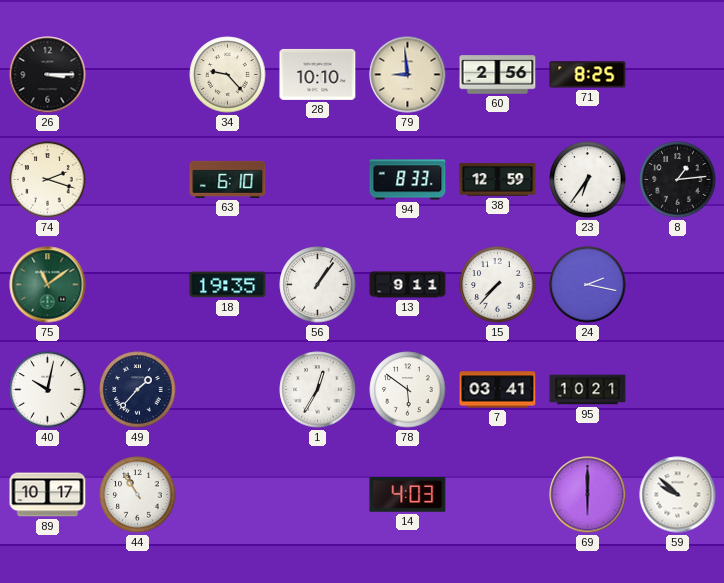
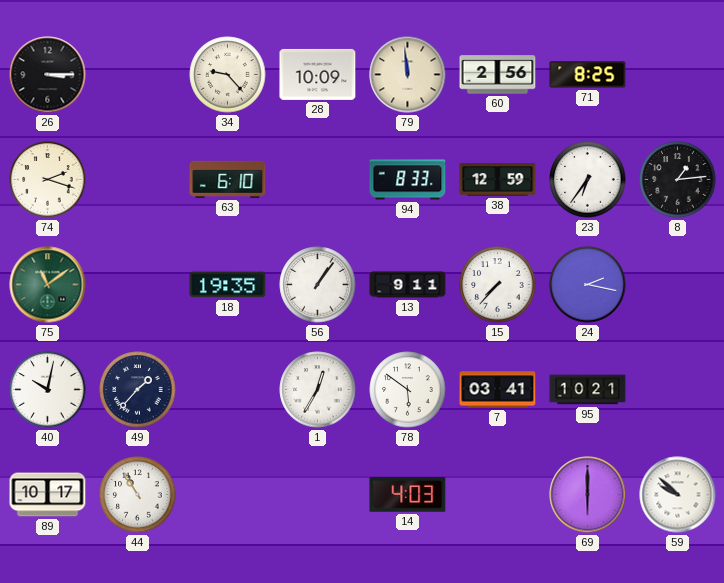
28: 10:10 -> 10:09
79: 8:59 -> 11:59
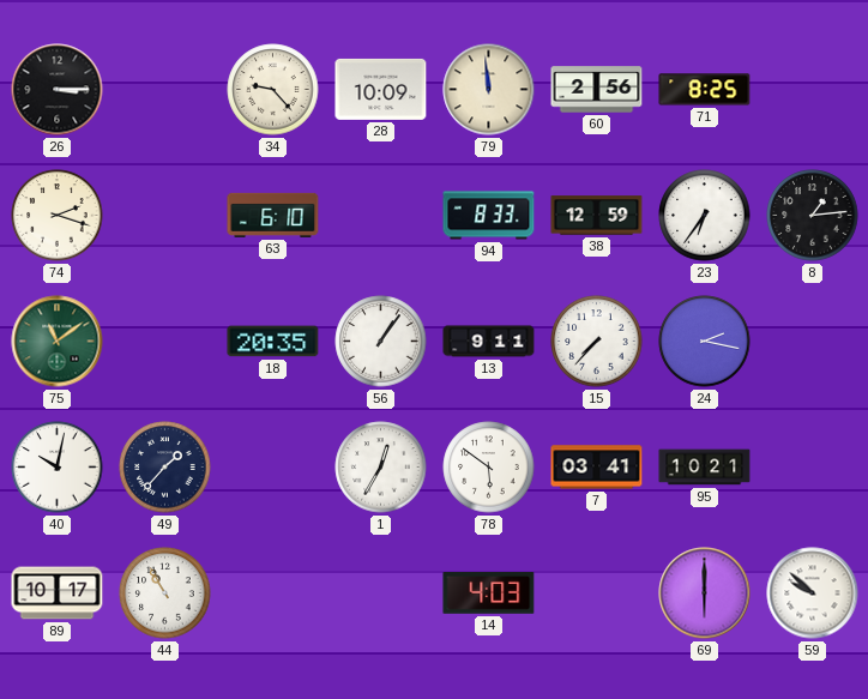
18: 19:35 -> 20:35
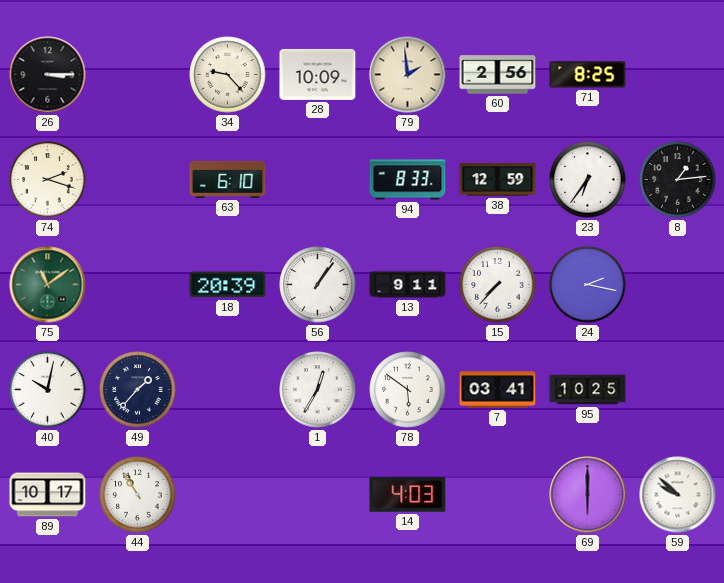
79: 11:59 -> 1:59
18: 20:35 -> 20:39
95: 10:21 -> 10:25
